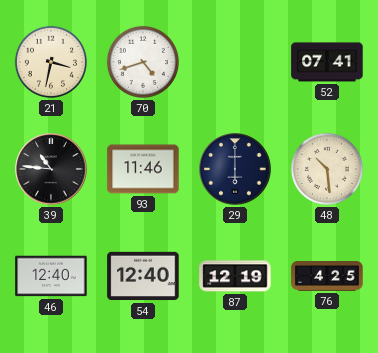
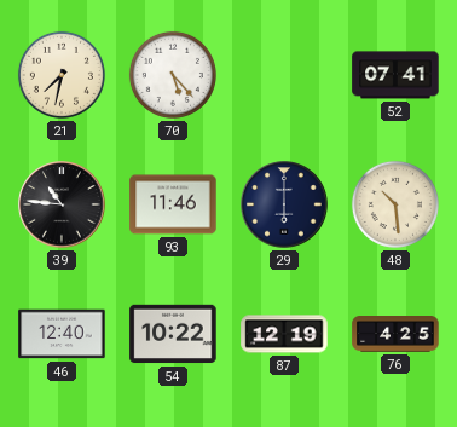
21: 3:32 -> 7:32
70: 4:42 -> 5:23
54: 12:40 -> 10:22
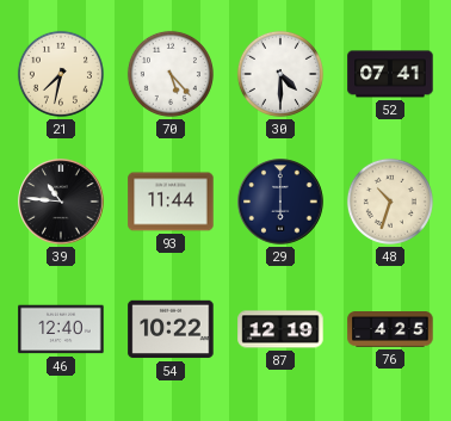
30: none -> 4:30
93: 11:46 -> 11:44
48: 10:29 -> 10:33
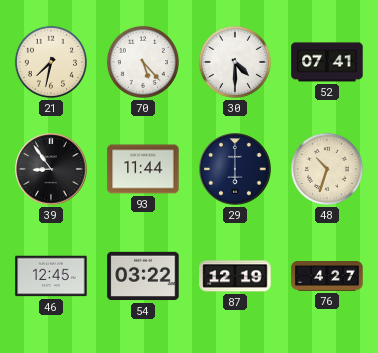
39: 10:46 -> 8:54
46: 12:40 -> 12:45
54: 10:22 -> 03:22
76: 4:25 -> 4:27
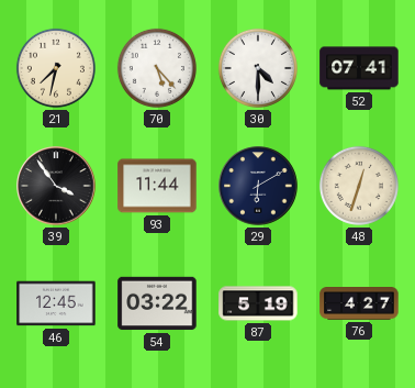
39: 8:54 -> 3:54
29: 6:00 -> 6:10
48: 10:33 -> 12:33
87: 12:19 -> 5:19
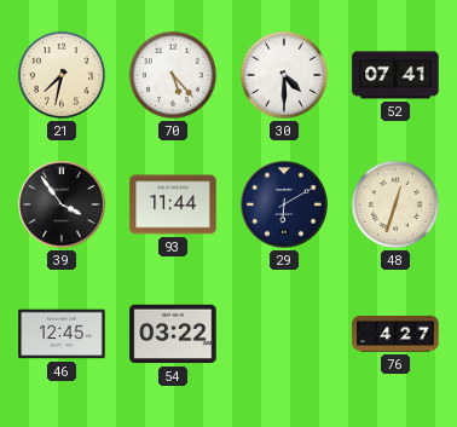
87: 5:19 -> none
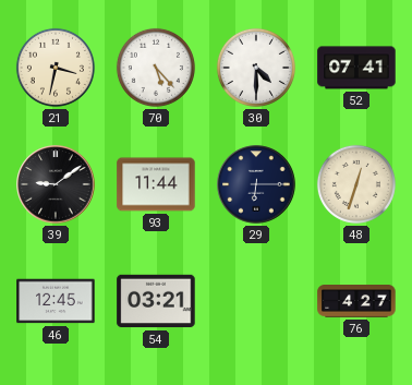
21: 7:32 -> 3:32
39: 3:54 -> 9:09
29: 6:10 -> 6:15
54: 03:22 -> 03:21
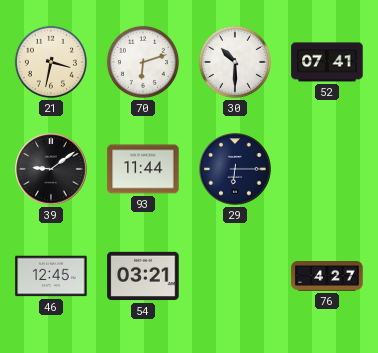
70: 5:23 -> 6:12
30: 4:30 -> 10:30
48: 12:33 -> none
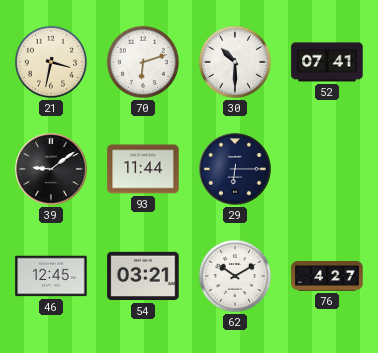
62: none -> 10:10
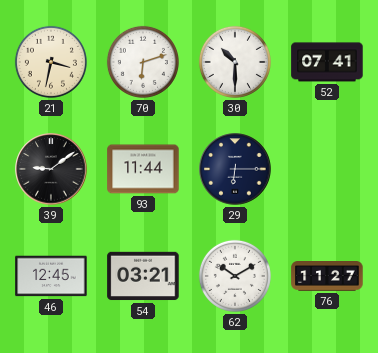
76: 4:27 -> 11:27
